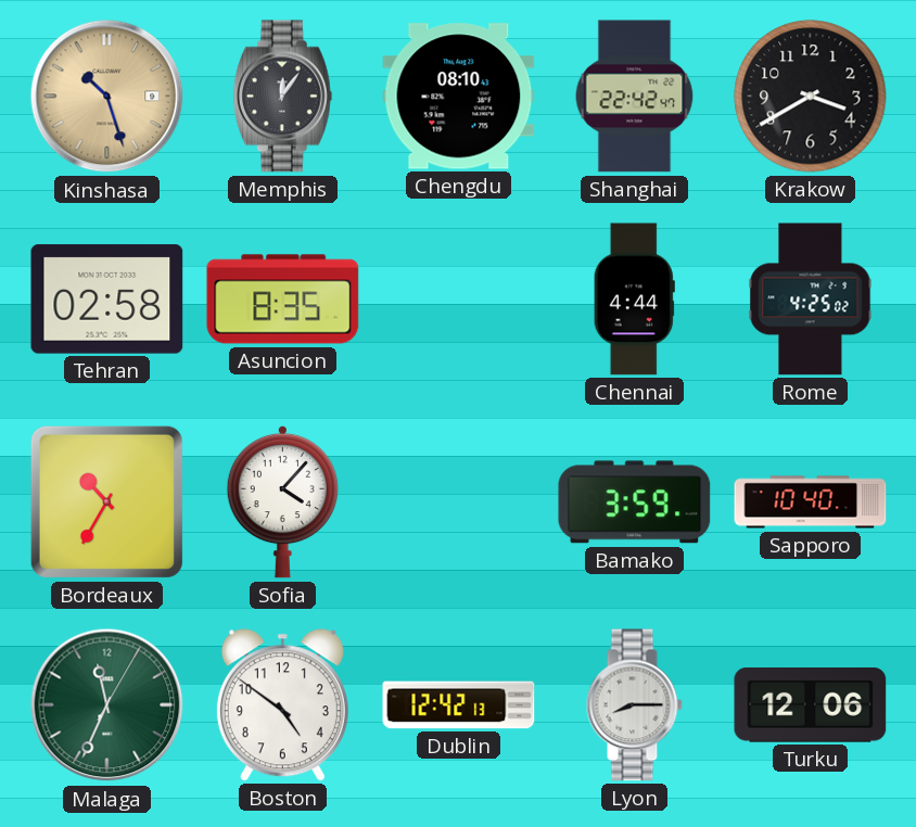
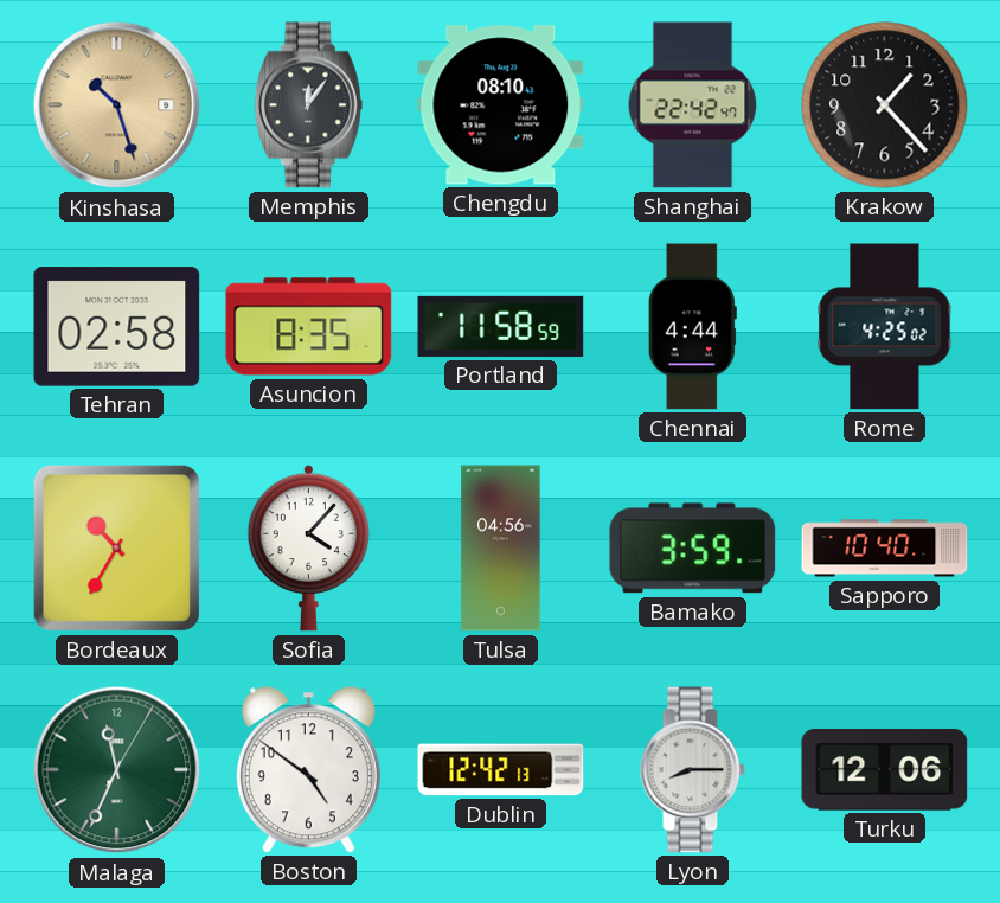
Krakow: 3:40 -> 1:23
Portland: none -> 11:58
Tulsa: none -> 04:56
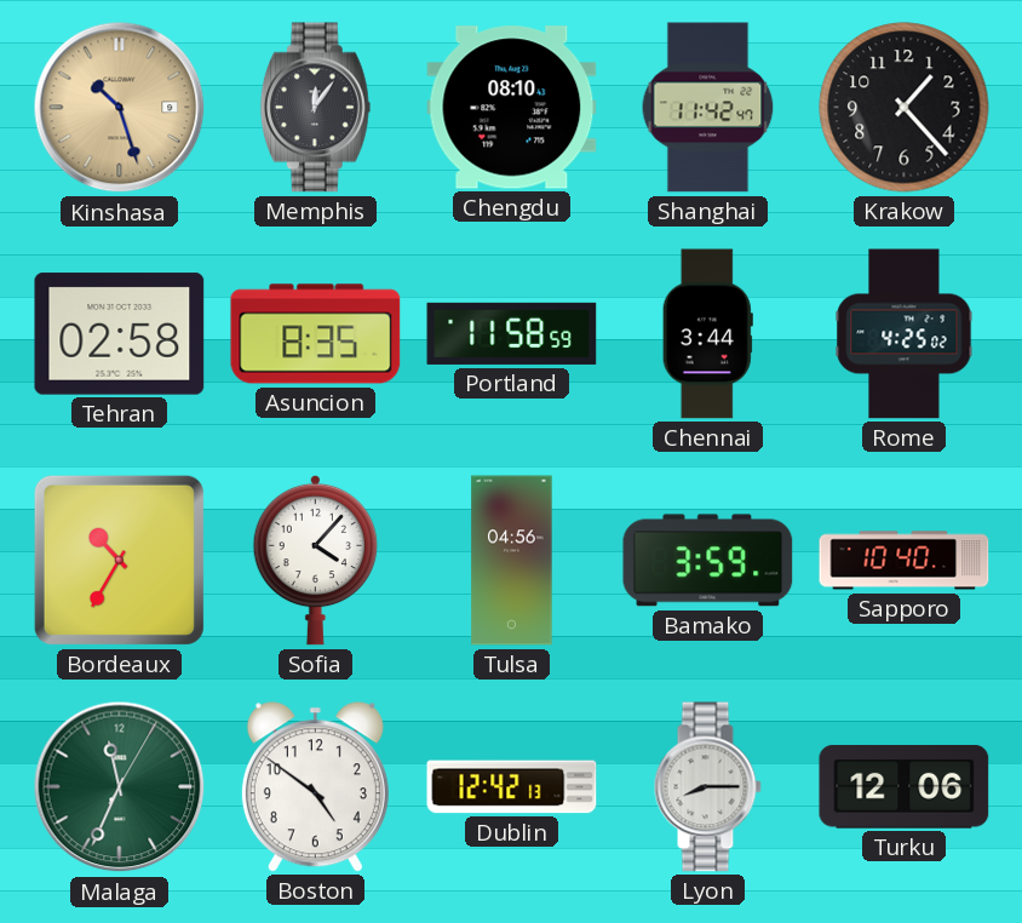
Shanghai: 22:42 -> 11:42
Chennai: 4:44 -> 3:44
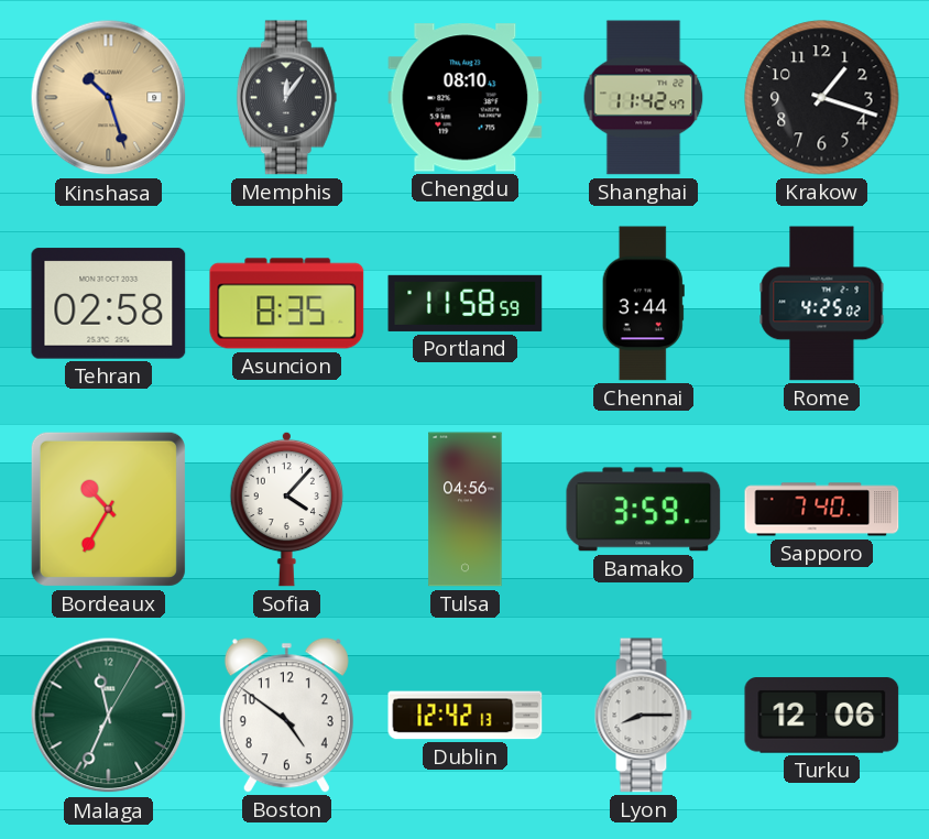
Krakow: 1:23 -> 1:18
Sapporo: 10:40 -> 7:40
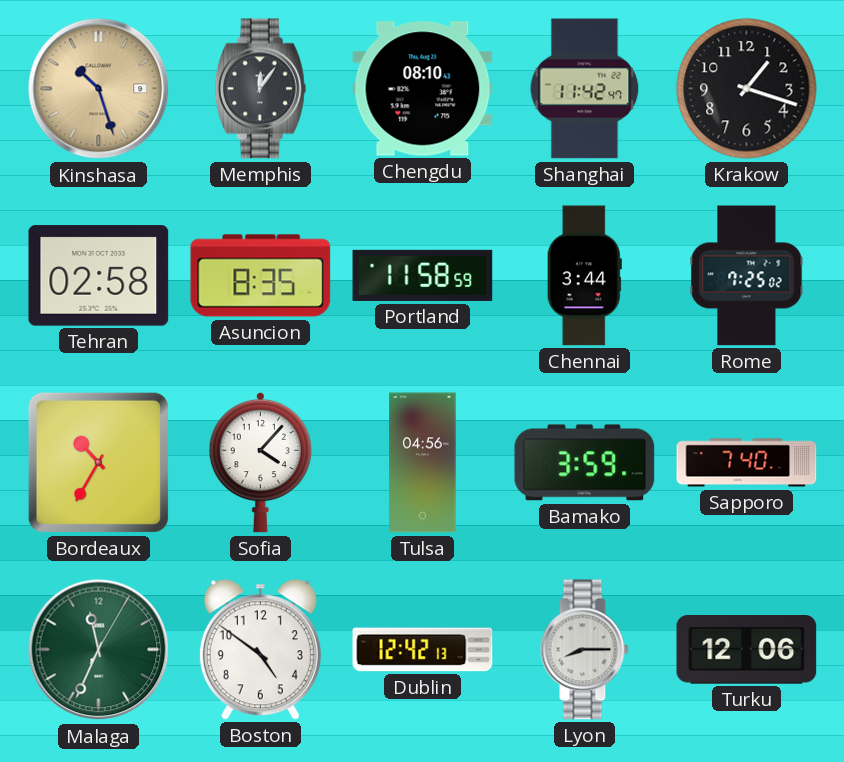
Rome: 4:25 -> 7:25
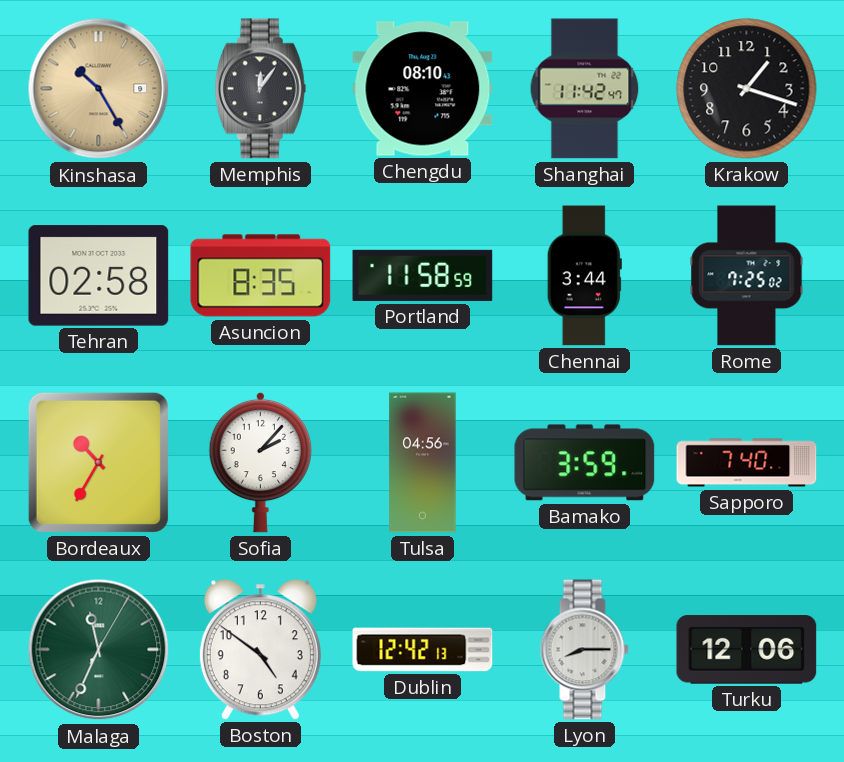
Kinshasa: 10:27 -> 10:25
Sofia: 4:07 -> 2:07
